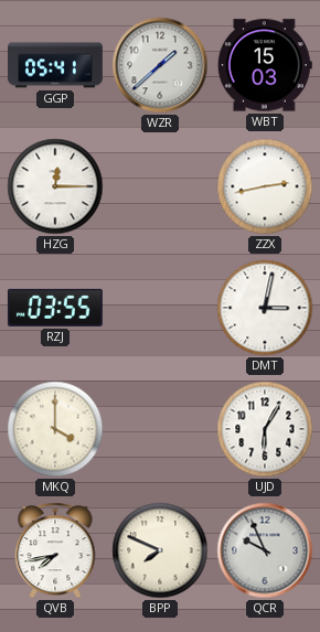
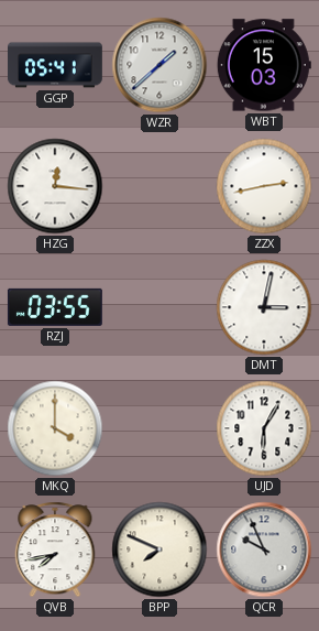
HZG: 12:15 -> 12:16
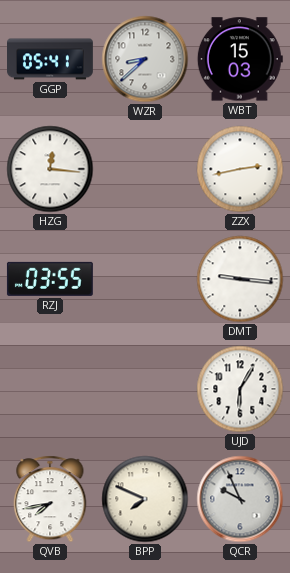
WZR: 1:38 -> 8:38
DMT: 3:02 -> 9:16
MKQ: 4:00 -> none
